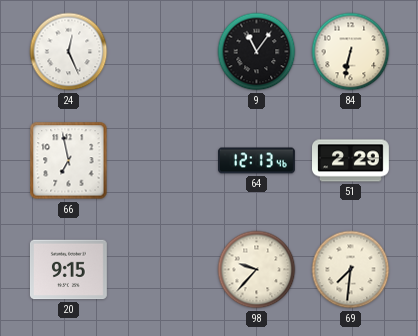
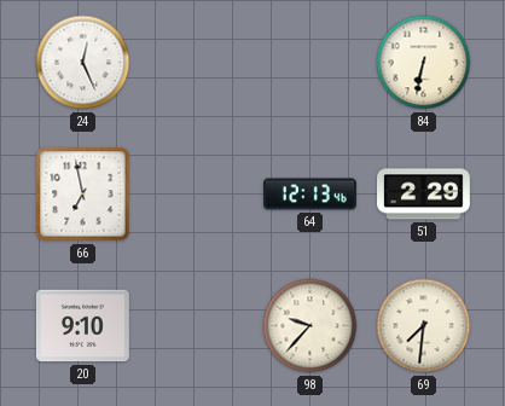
9: 11:06 -> none
20: 9:15 -> 9:10
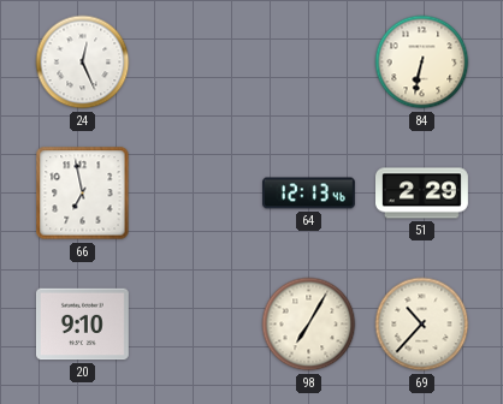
98: 9:37 -> 7:05
69: 7:31 -> 10:37
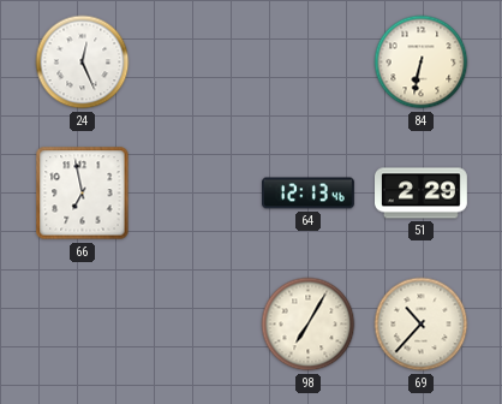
20: 9:10 -> none
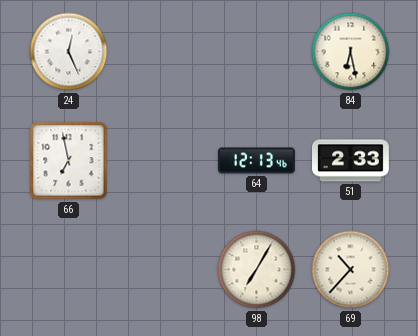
84: 6:32 -> 6:28
51: 2:29 -> 2:33
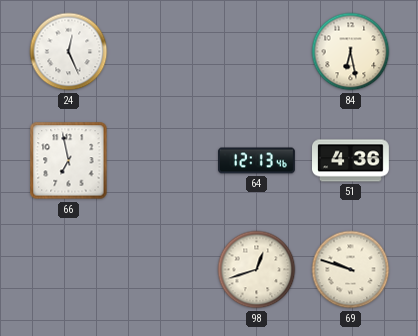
51: 2:33 -> 4:36
98: 7:05 -> 12:42
69: 10:37 -> 9:48
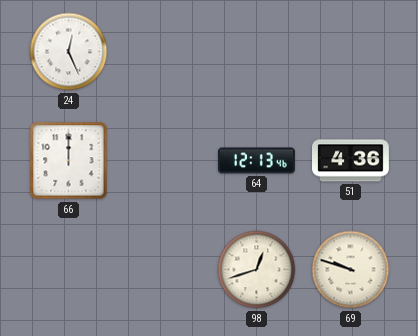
84: 6:28 -> none
66: 6:58 -> 12:00
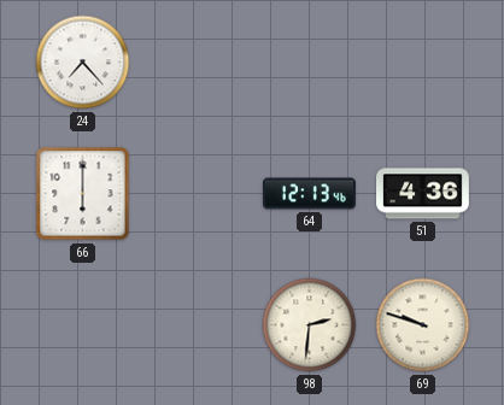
24: 12:26 -> 7:23
66: 12:00 -> 6:00
98: 12:42 -> 2:31
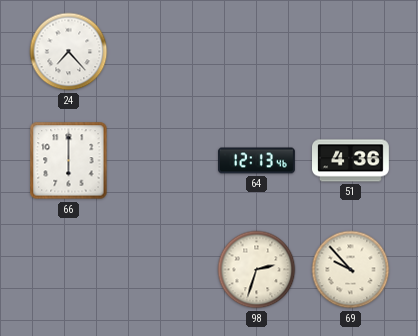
98: 2:31 -> 2:33
69: 9:48 -> 9:53
